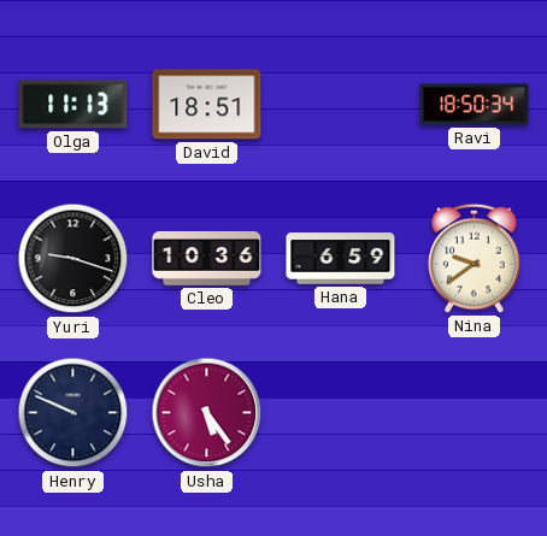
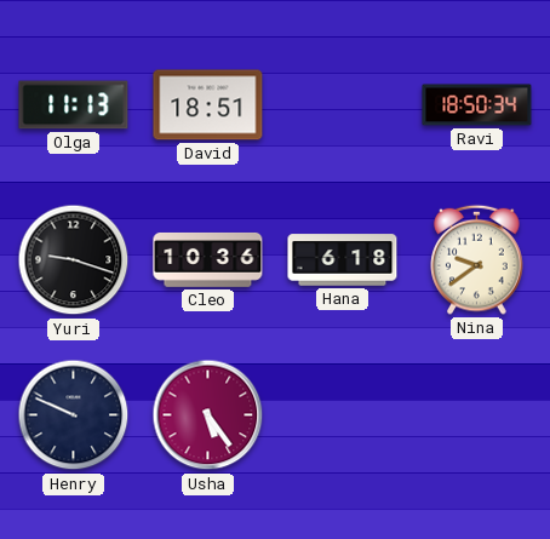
Hana: 6:59 -> 6:18
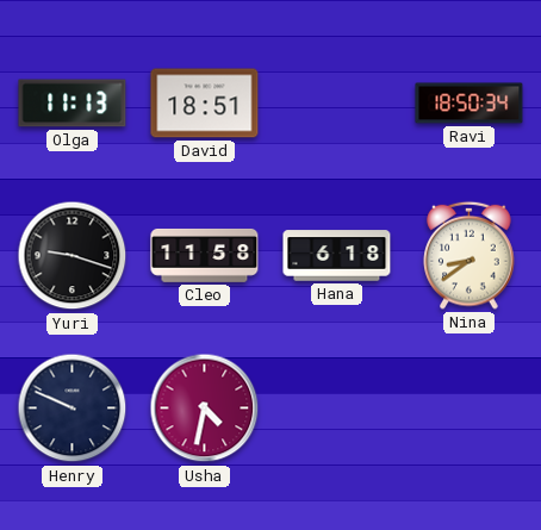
Cleo: 10:36 -> 11:58
Nina: 9:39 -> 8:39
Usha: 5:24 -> 4:32
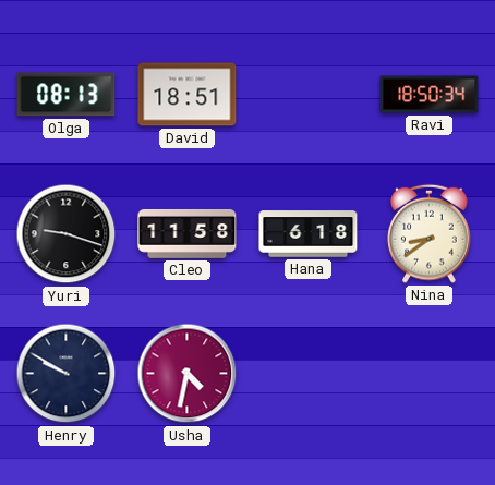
Olga: 11:13 -> 08:13
Henry: 9:49 -> 9:50
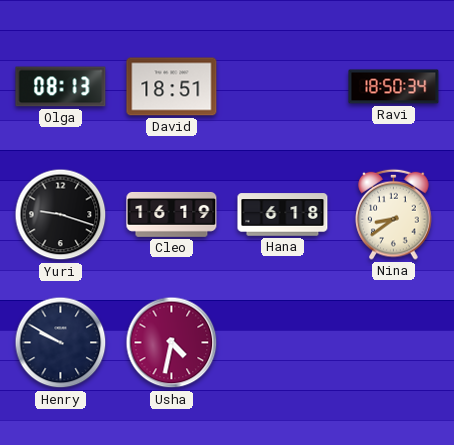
Cleo: 11:58 -> 16:19
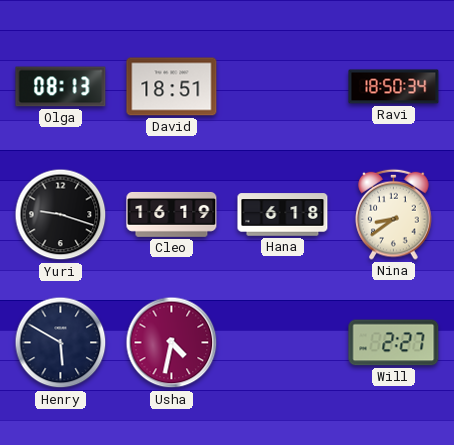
Henry: 9:50 -> 5:50
Will: none -> 2:27
